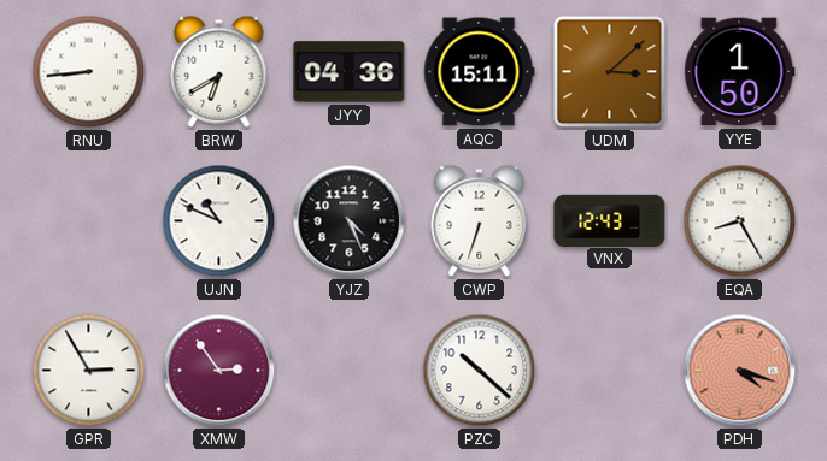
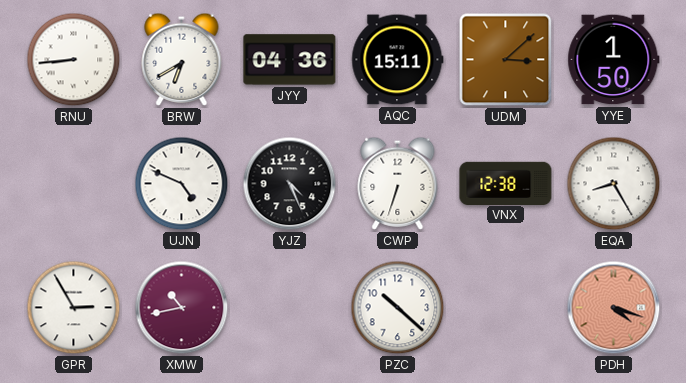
UJN: 10:49 -> 4:49
VNX: 12:43 -> 12:38
XMW: 2:54 -> 10:43
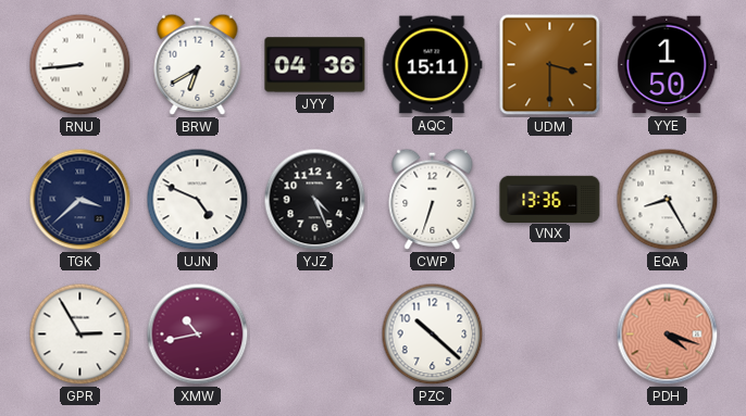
UDM: 3:08 -> 3:30
TGK: none -> 3:38
VNX: 12:38 -> 13:36
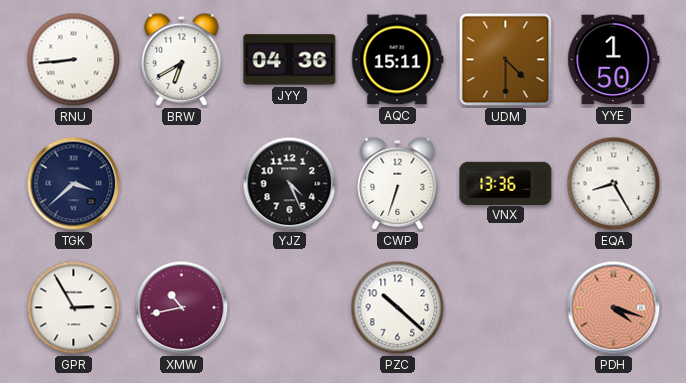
UDM: 3:30 -> 4:30
UJN: 4:49 -> none
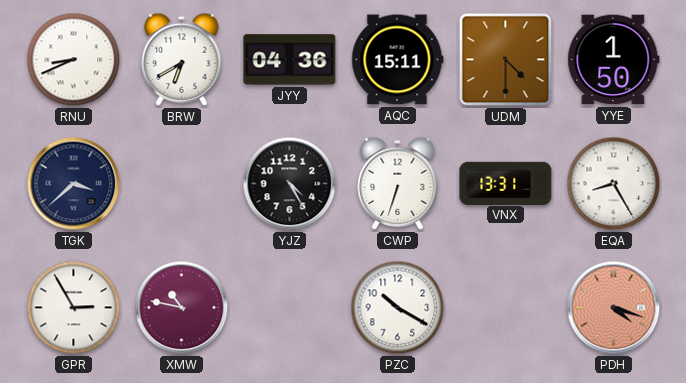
RNU: 8:44 -> 8:41
YJZ: 4:26 -> 4:25
VNX: 13:36 -> 13:31
XMW: 10:43 -> 10:47
PZC: 10:22 -> 10:20
